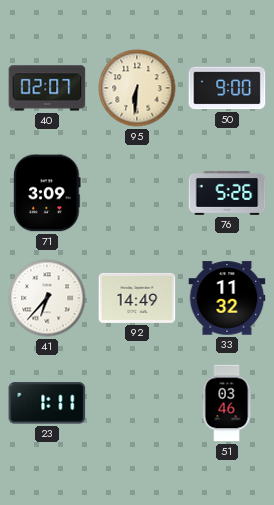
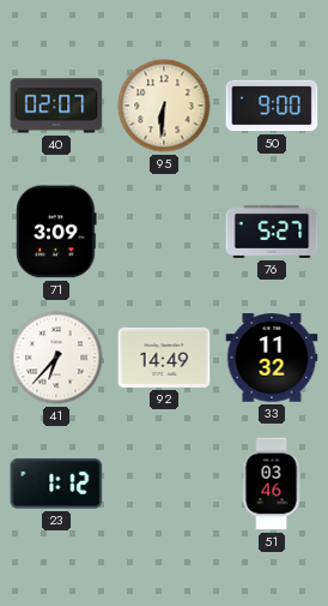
76: 5:26 -> 5:27
23: 1:11 -> 1:12
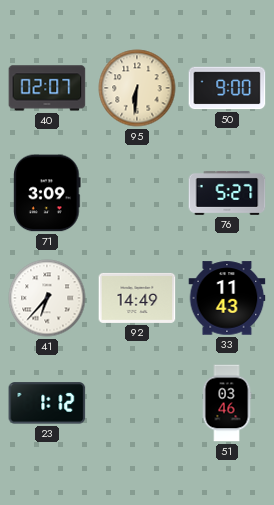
33: 11:32 -> 11:43
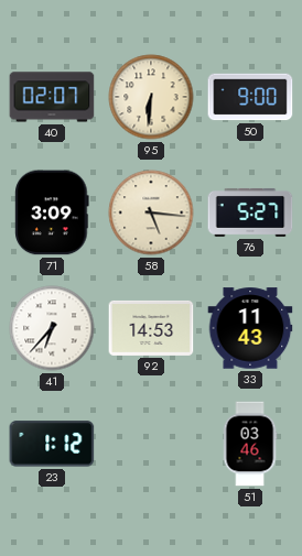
58: none -> 5:16
92: 14:49 -> 14:53
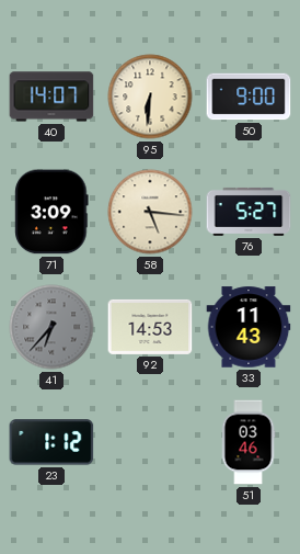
40: 02:07 -> 14:07
41 dial: white -> grey
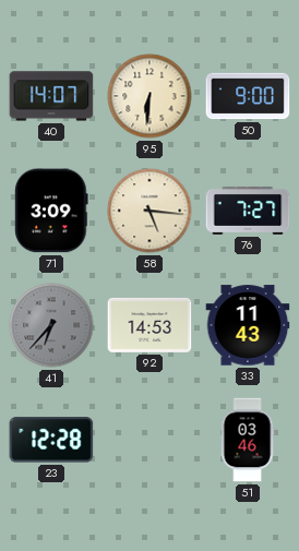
76: 5:27 -> 7:27
23: 1:12 -> 12:28
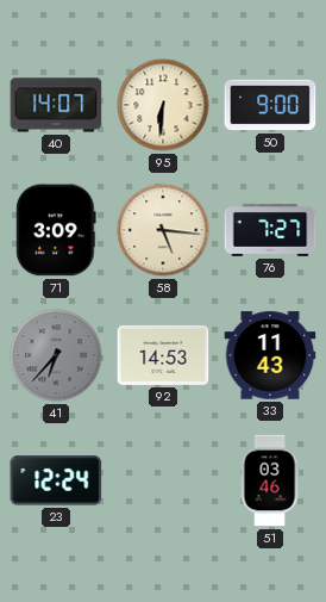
23: 12:28 -> 12:24
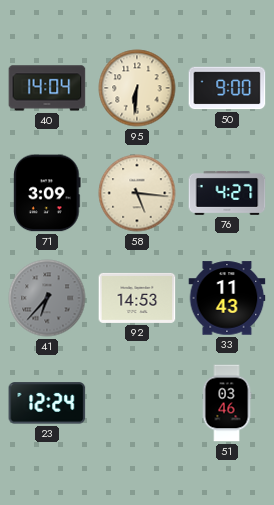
40: 14:07 -> 14:04
76: 7:27 -> 4:27
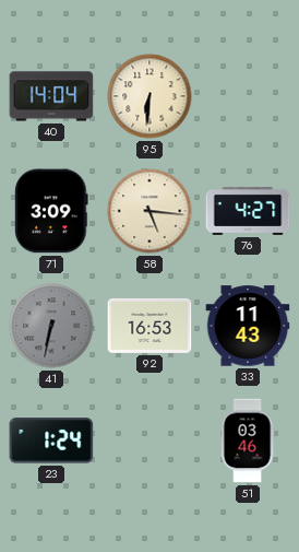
50: 9:00 -> none
41: 6:37 -> 6:32
92: 14:53 -> 16:53
23: 12:24 -> 1:24
